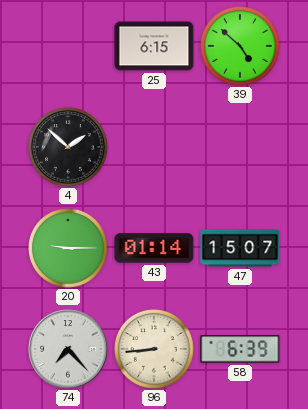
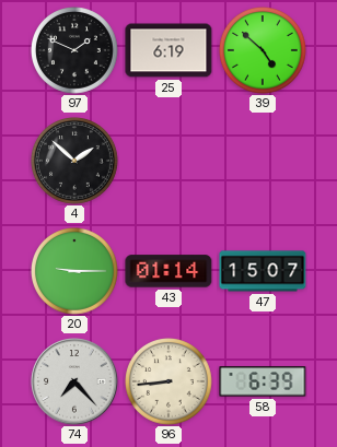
97: none -> 1:49
25: 6:15 -> 6:19
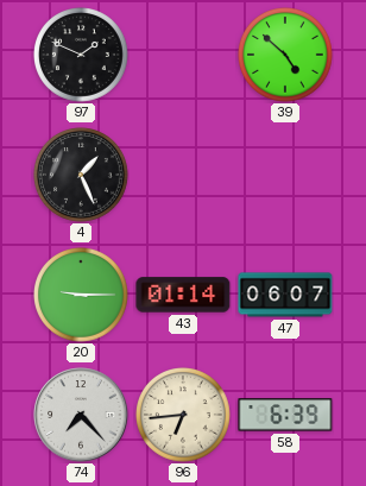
25: 6:19 -> none
4: 1:52 -> 1:26
47: 15:07 -> 06:07
96: 8:44 -> 6:44
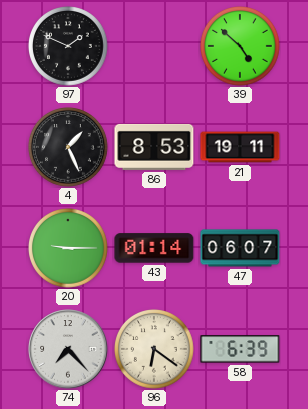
86: none -> 8:53
21: none -> 19:11
96: 6:44 -> 6:21
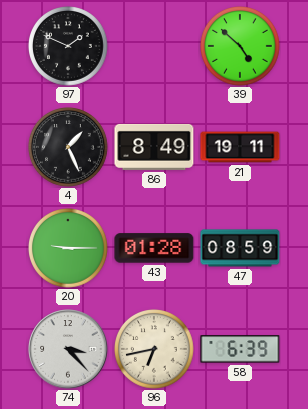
86: 8:53 -> 8:49
43: 01:14 -> 01:28
47: 06:07 -> 08:59
74: 7:23 -> 3:23
96: 6:21 -> 6:43
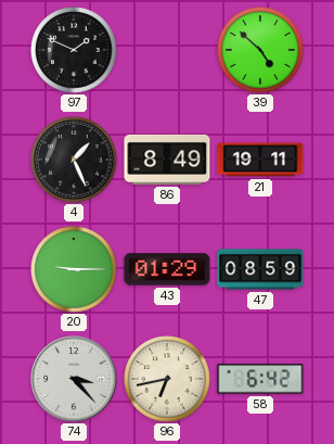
43: 01:28 -> 01:29
58: 6:39 -> 6:42
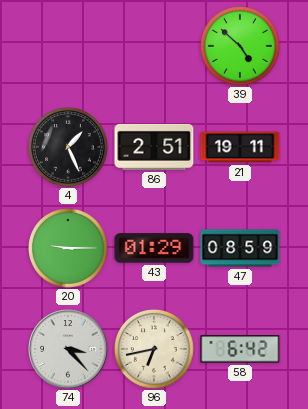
97: 1:49 -> none
86: 8:49 -> 2:51
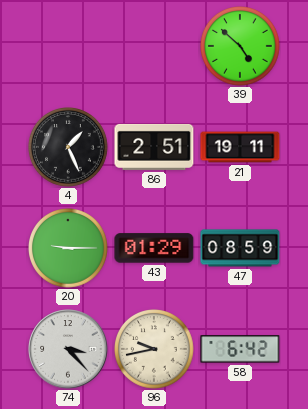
96: 6:43 -> 9:43
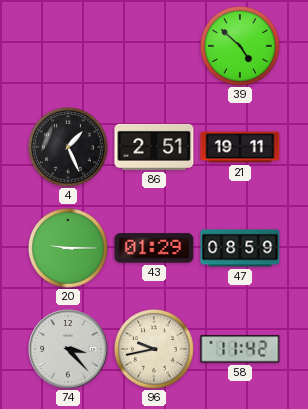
58: 6:42 -> 11:42
